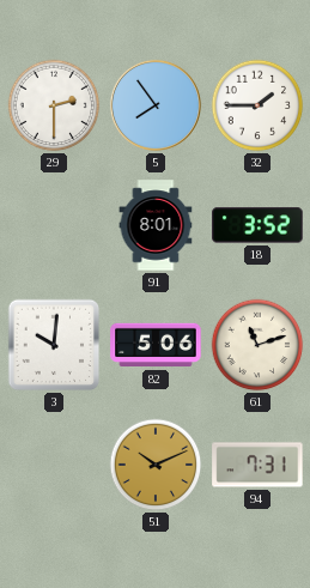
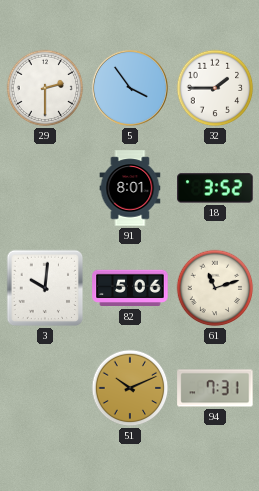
5: 7:54 -> 3:54
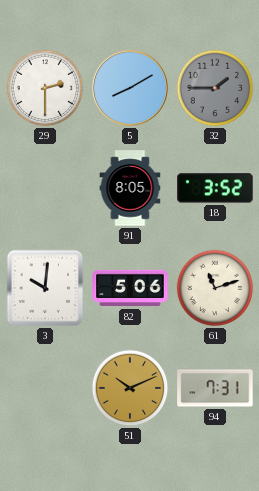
5: 3:54 -> 8:10
32 dial: white -> grey
91: 8:01 -> 8:05
